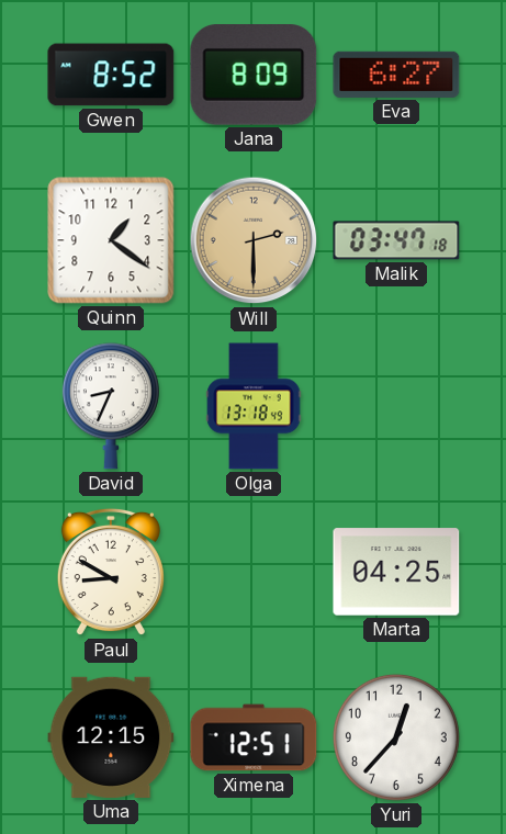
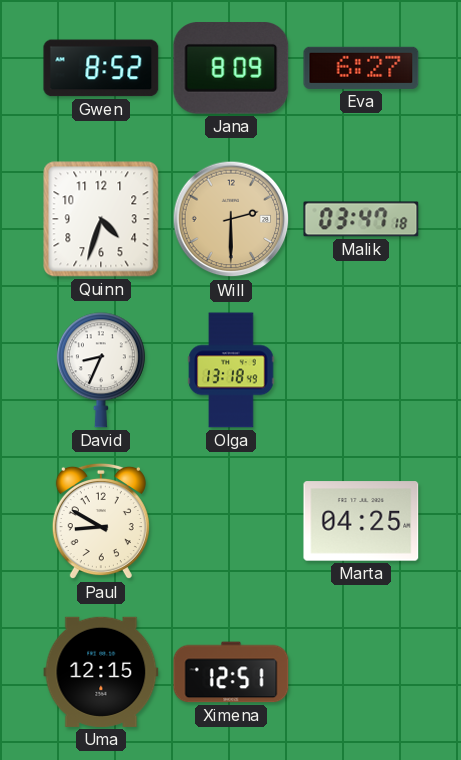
Quinn: 1:21 -> 4:33
Yuri: 12:37 -> none
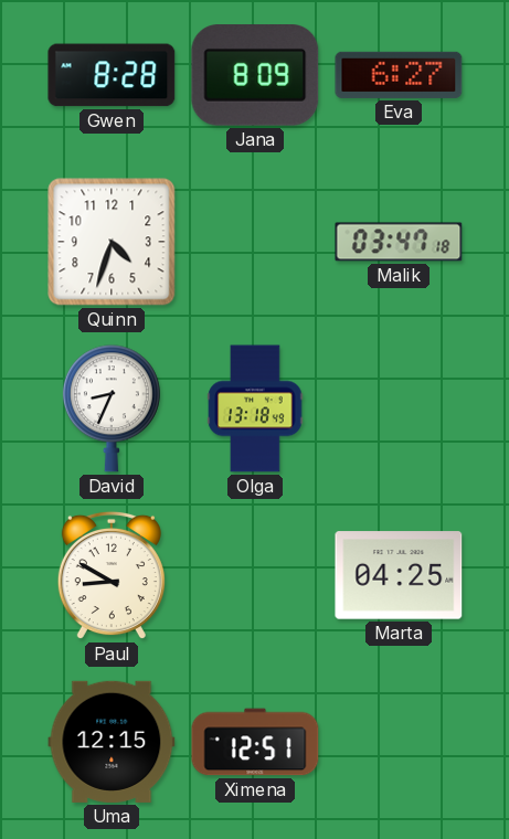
Gwen: 8:52 -> 8:28
Will: 2:30 -> none
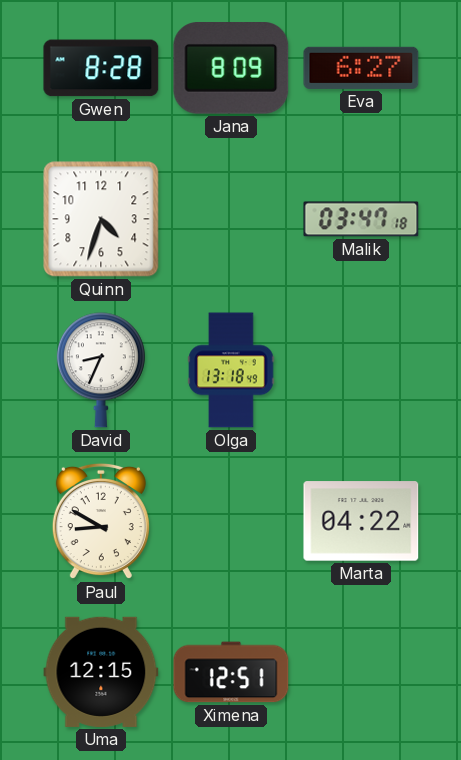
Marta: 04:25 -> 04:22
